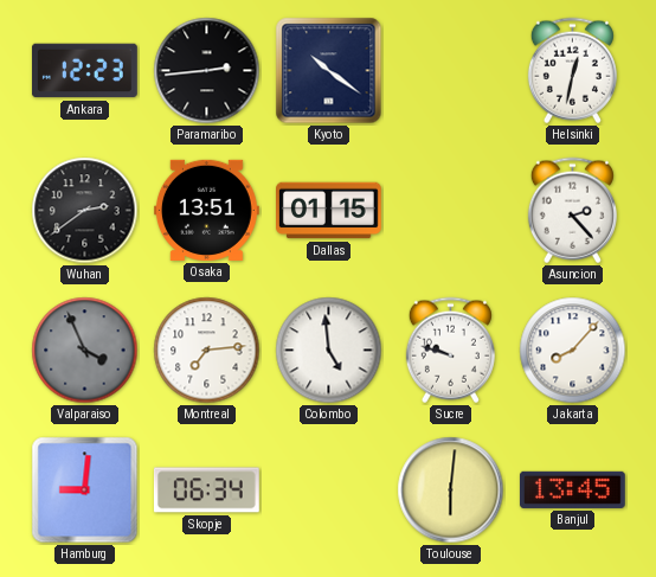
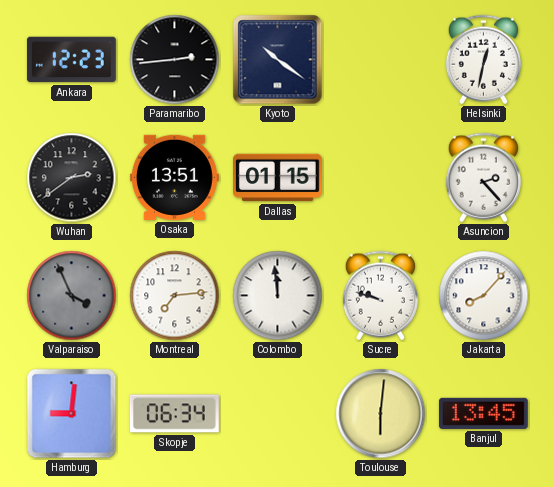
Colombo: 4:59 -> 11:59
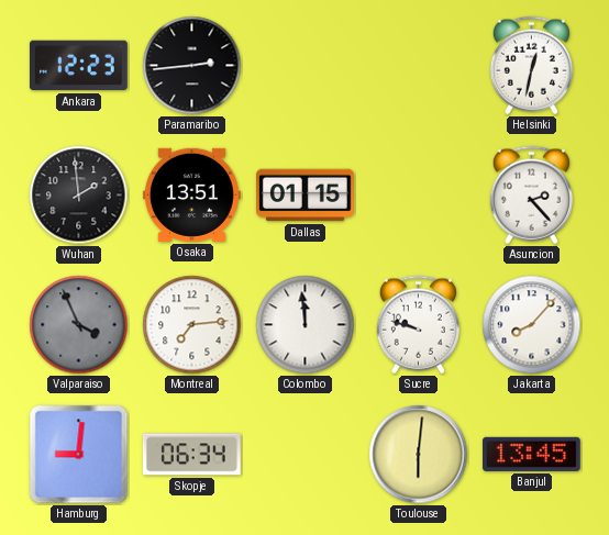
Kyoto: 10:21 -> none
Wuhan: 2:39 -> 1:59
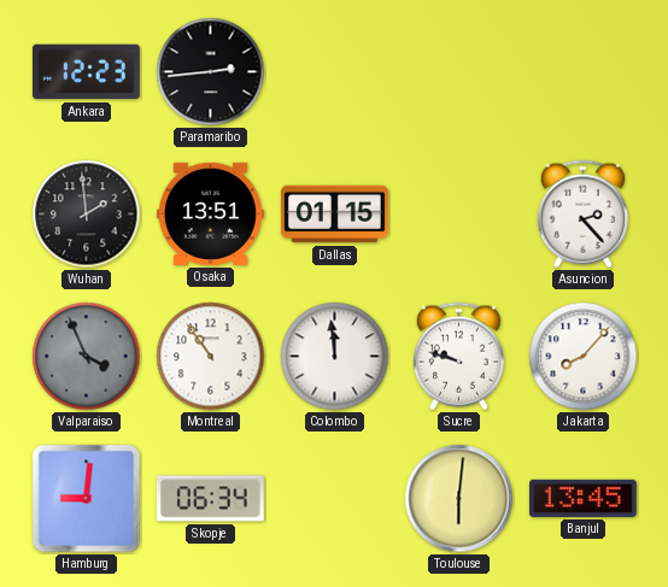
Helsinki: 12:32 -> none
Montreal: 7:14 -> 10:54
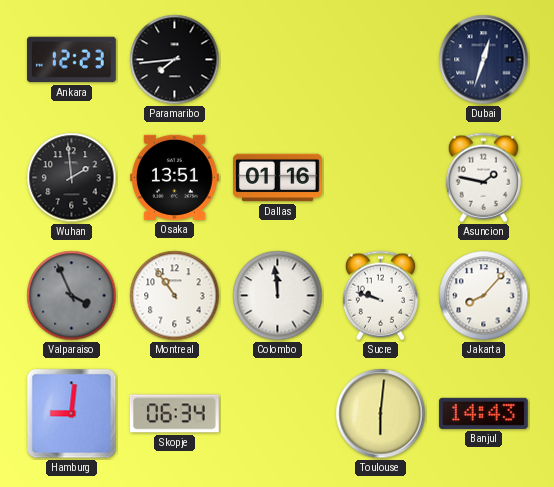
Paramaribo: 2:44 -> 7:44
Dubai: none -> 12:33
Dallas: 01:15 -> 01:16
Asuncion: 2:23 -> 1:47
Banjul: 13:45 -> 14:43
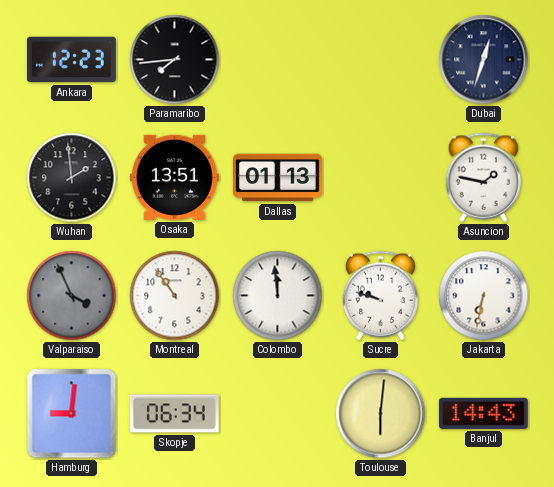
Dallas: 01:16 -> 01:13
Jakarta: 8:07 -> 6:32
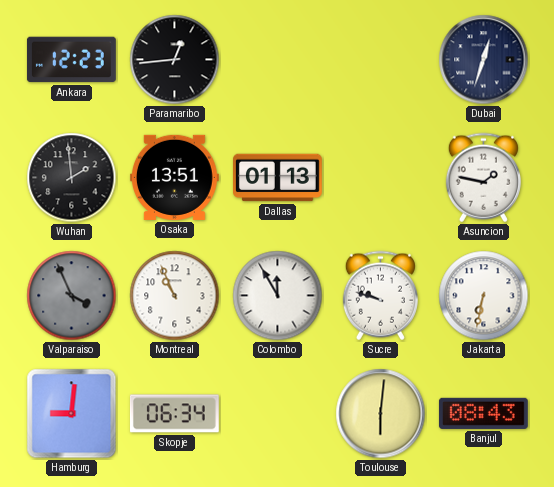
Paramaribo: 7:44 -> 12:44
Montreal: 10:54 -> 10:56
Colombo: 11:59 -> 11:55
Banjul: 14:43 -> 08:43
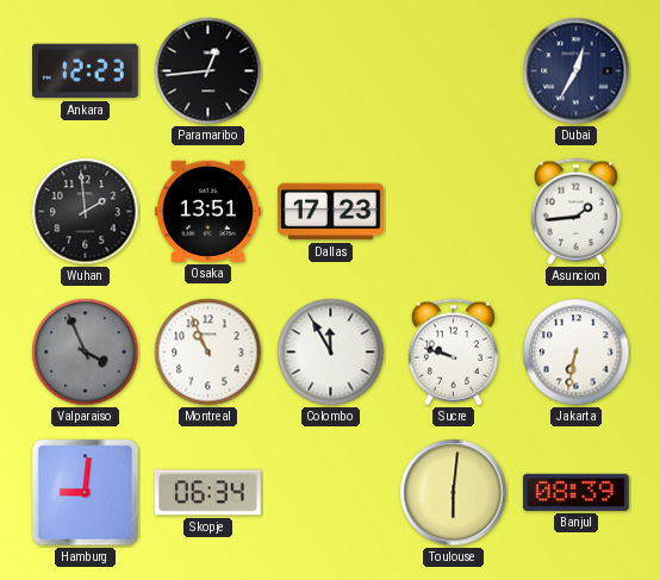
Dubai: 12:33 -> 12:35
Dallas: 01:13 -> 17:23
Asuncion: 1:47 -> 1:44
Banjul: 08:43 -> 08:39
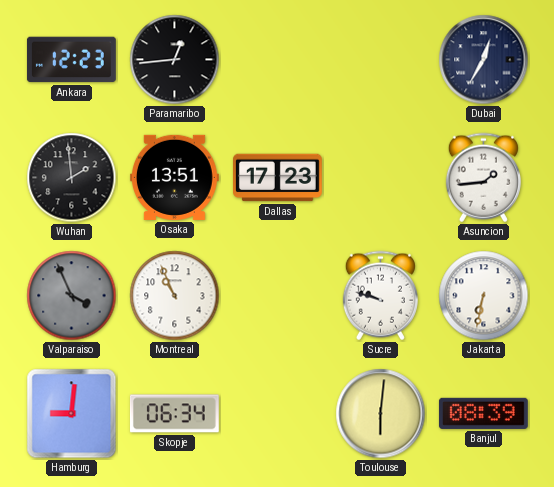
Colombo: 11:55 -> none
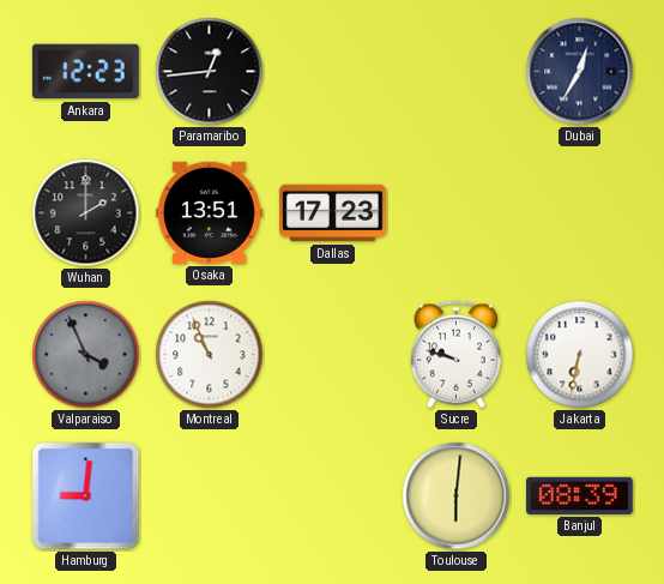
Wuhan: 1:59 -> 2:00
Asuncion: 1:44 -> none
Skopje: 06:34 -> none
